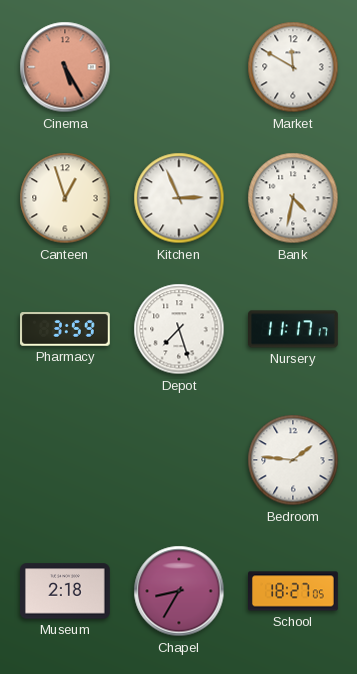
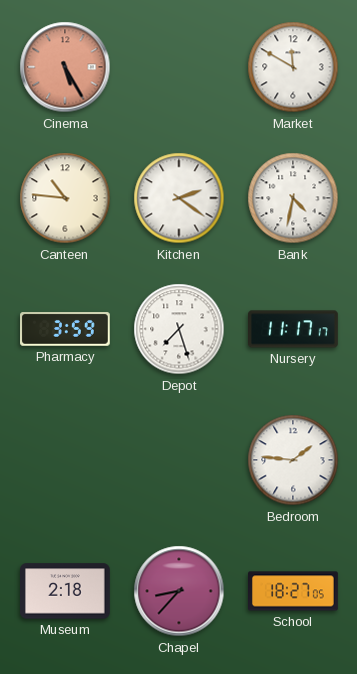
Canteen: 12:57 -> 10:46
Kitchen: 2:56 -> 2:21
Chapel: 8:35 -> 8:37
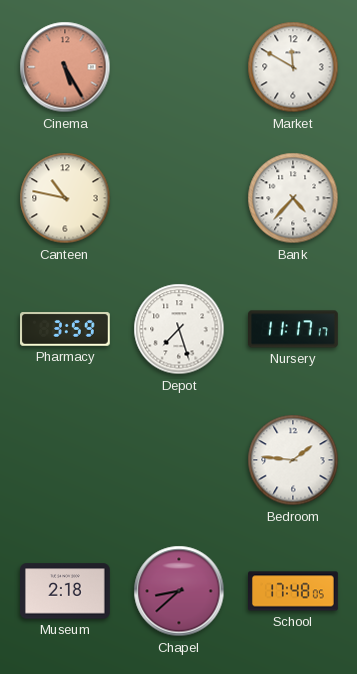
Canteen: 10:46 -> 10:47
Kitchen: 2:21 -> none
Bank: 4:32 -> 4:37
Chapel: 8:37 -> 8:38
School: 18:27 -> 17:48
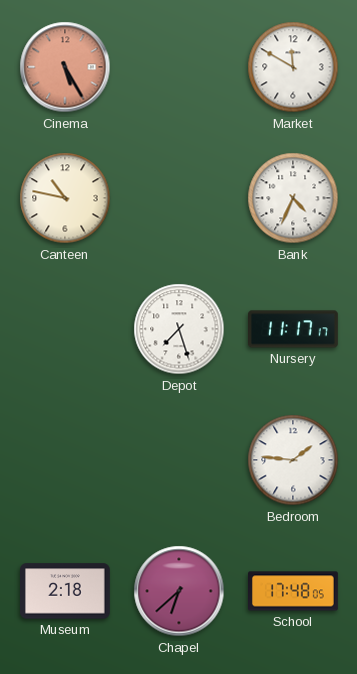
Bank: 4:37 -> 4:34
Pharmacy: 3:59 -> none
Chapel: 8:38 -> 6:38
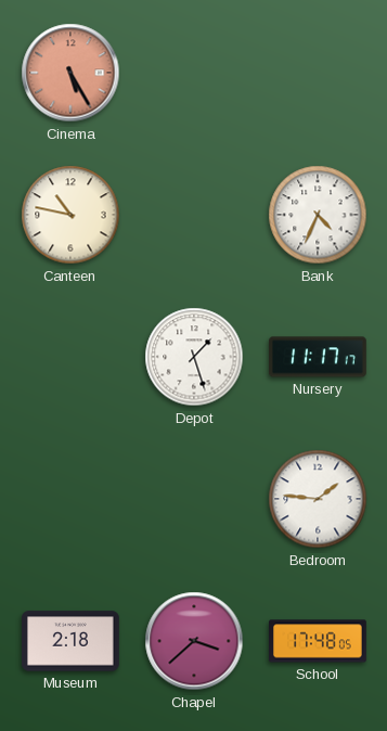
Market: 11:50 -> none
Depot: 7:27 -> 1:27
Chapel: 6:38 -> 3:38
